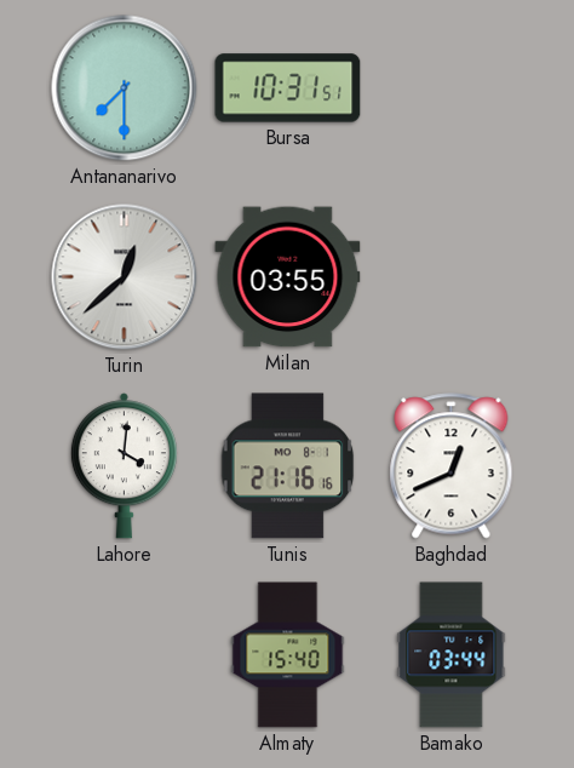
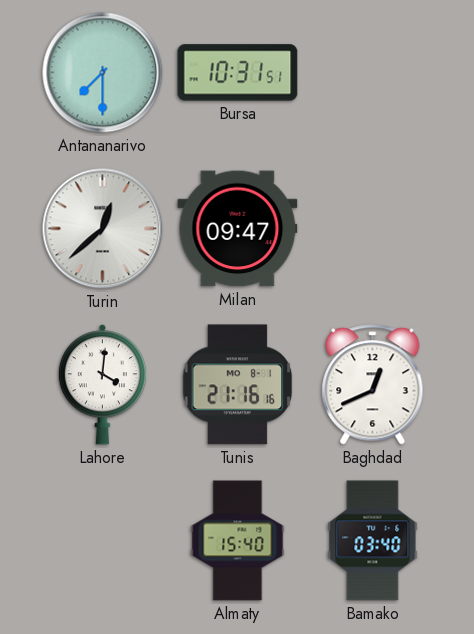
Milan: 03:55 -> 09:47
Bamako: 03:44 -> 03:40
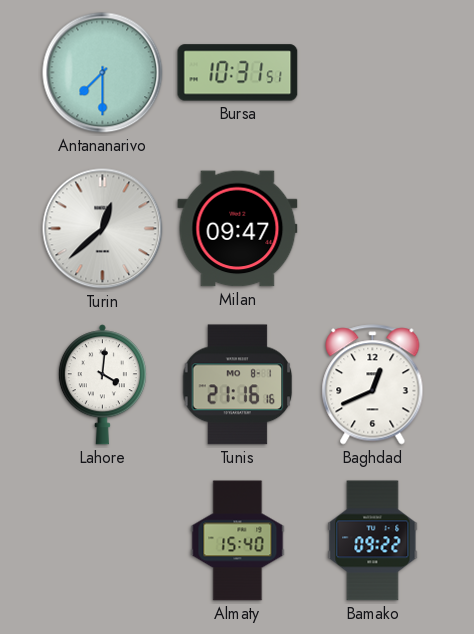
Bamako: 03:40 -> 09:22
